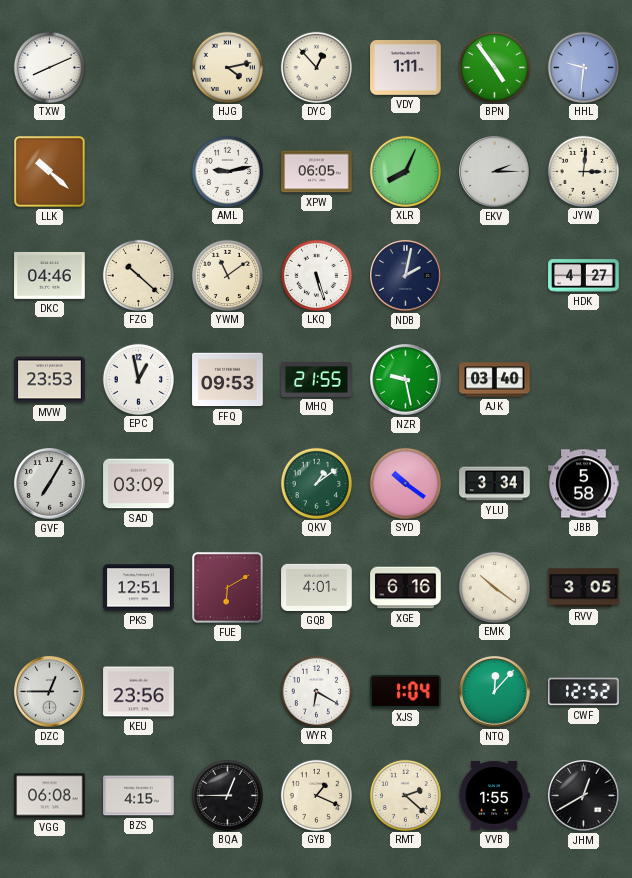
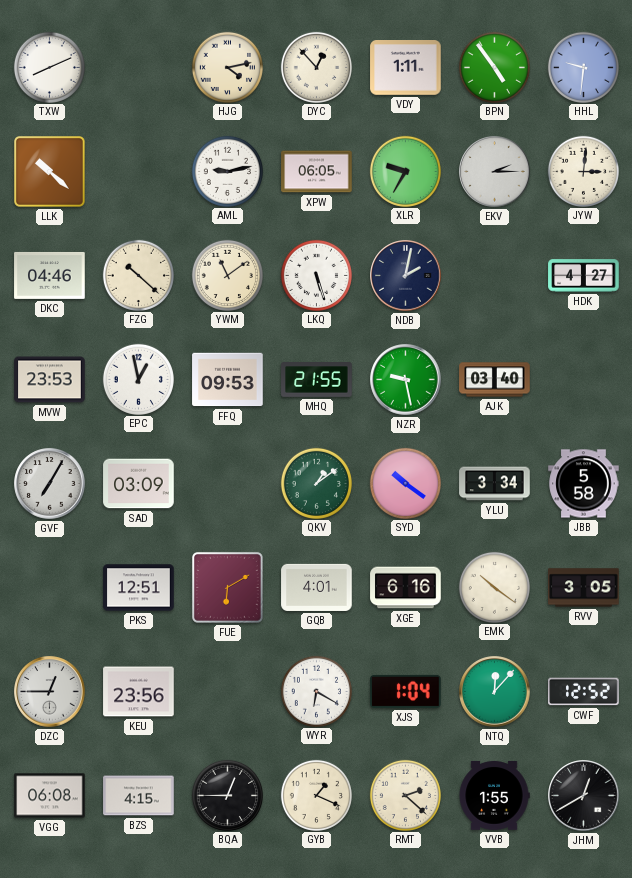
XLR: 8:04 -> 9:35
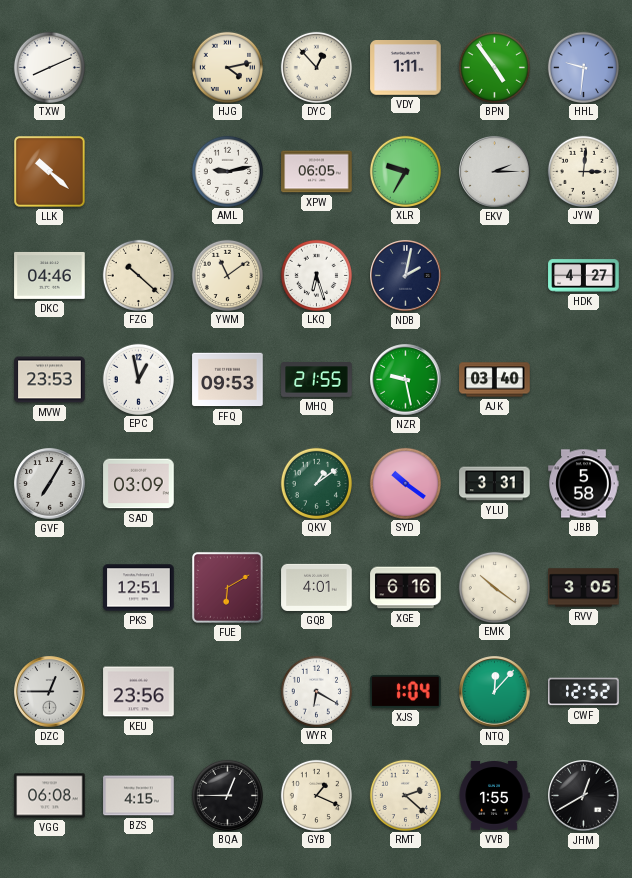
LKQ: 5:27 -> 6:27
YLU: 3:34 -> 3:31
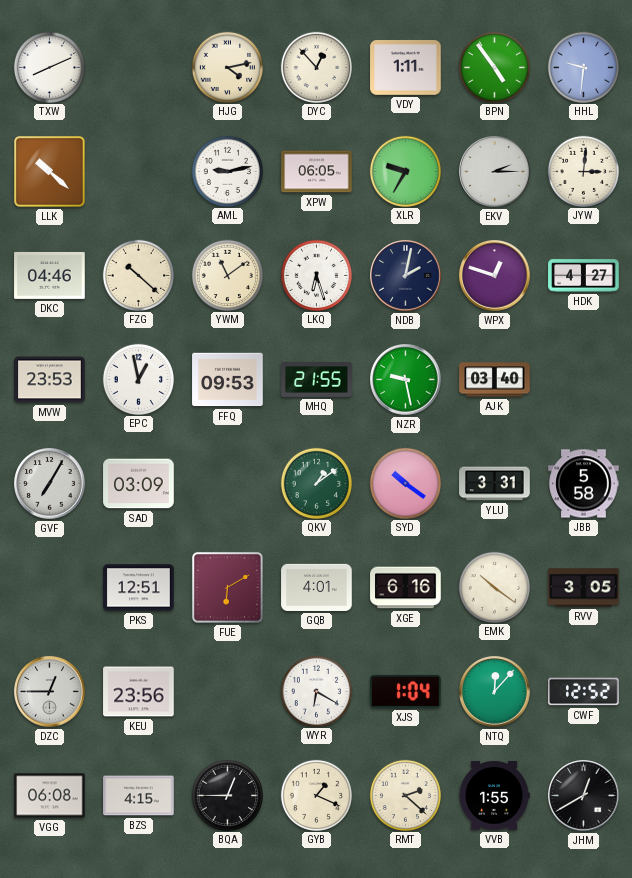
WPX: none -> 12:48
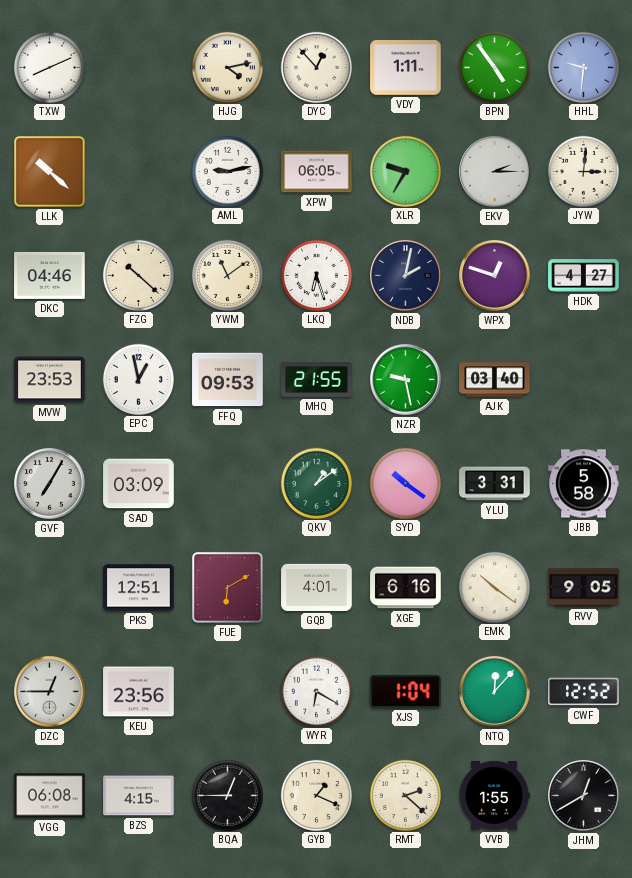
RVV: 3:05 -> 9:05
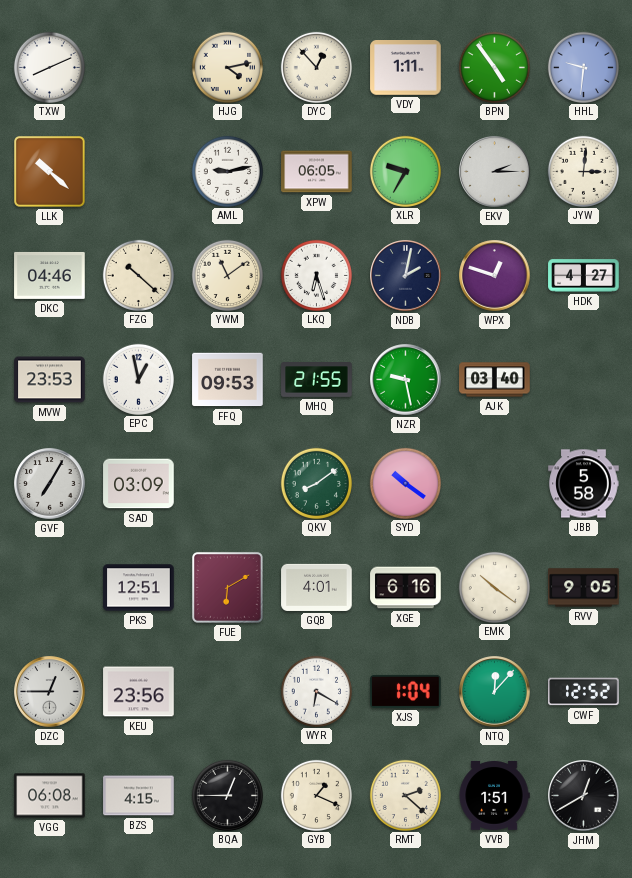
QKV: 1:09 -> 8:09
YLU: 3:31 -> none
VVB: 1:55 -> 1:51
